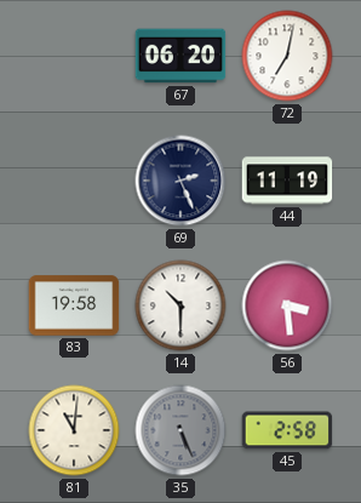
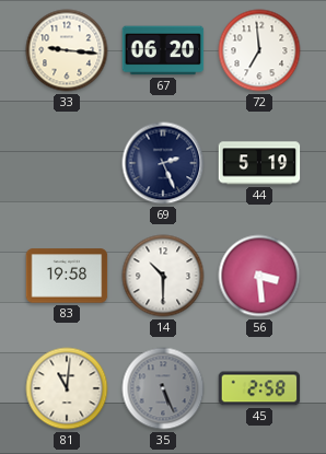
33: none -> 9:16
72: 7:02 -> 6:59
44: 11:19 -> 5:19
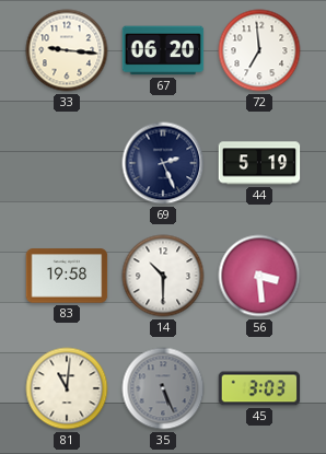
45: 2:58 -> 3:03
